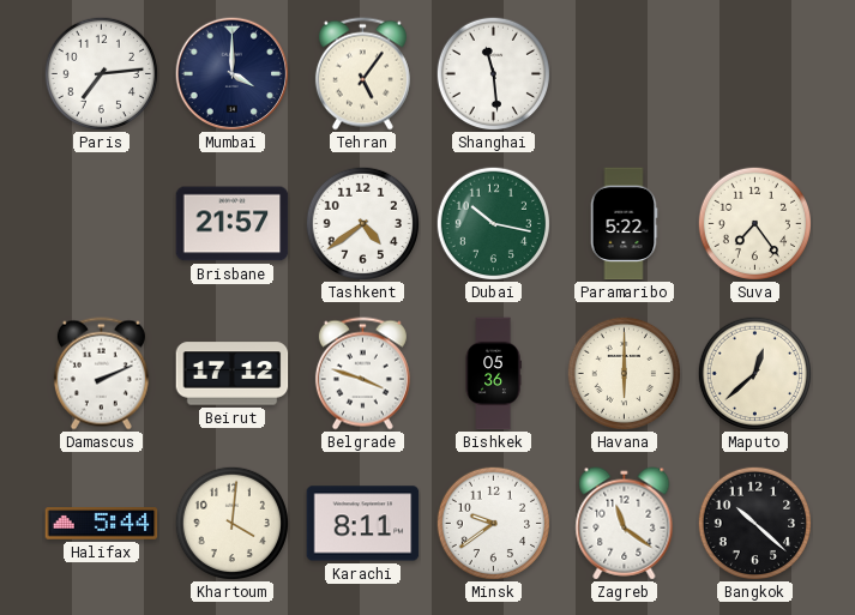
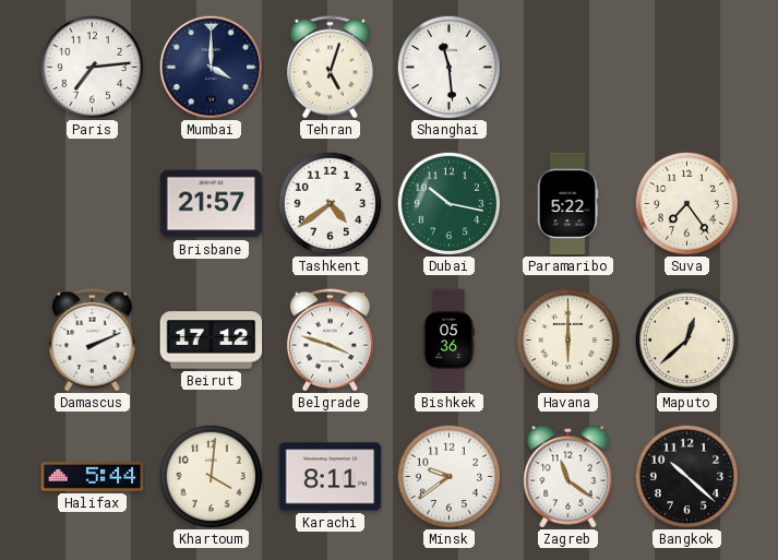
Tehran: 5:06 -> 5:03
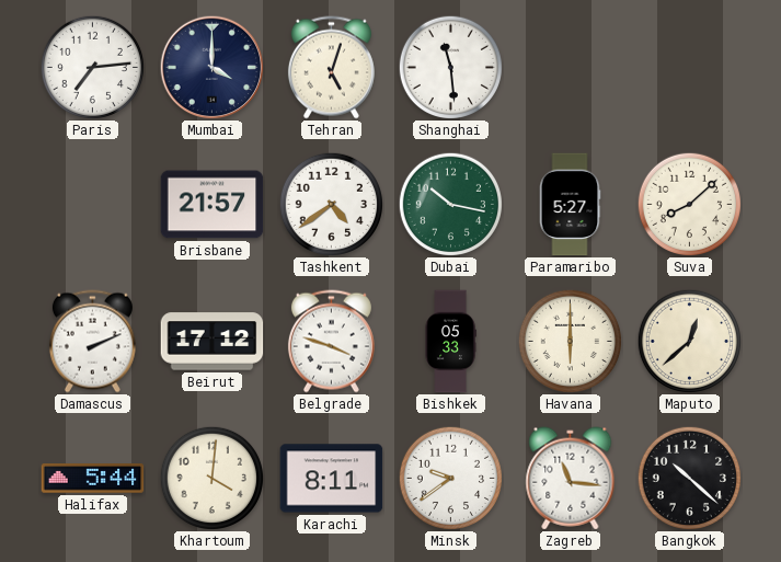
Paramaribo: 5:22 -> 5:27
Suva: 7:24 -> 8:08
Bishkek: 05:36 -> 05:33
Zagreb: 11:21 -> 11:16
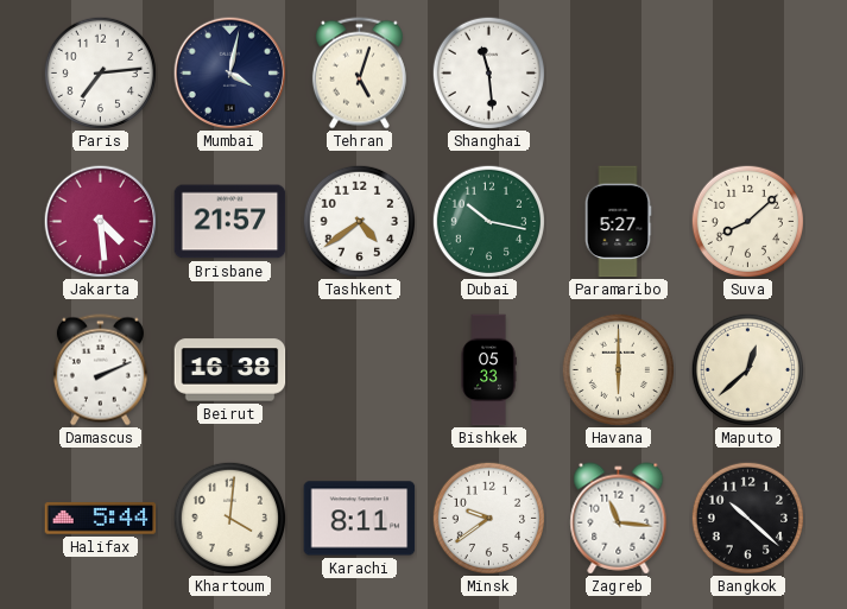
Mumbai: 4:00 -> 4:02
Jakarta: none -> 4:29
Beirut: 17:12 -> 16:38
Belgrade: 3:48 -> none
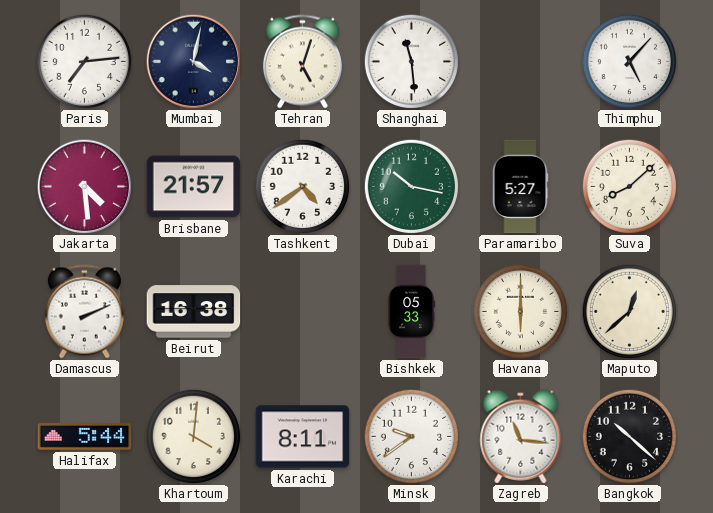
Thimphu: none -> 5:07
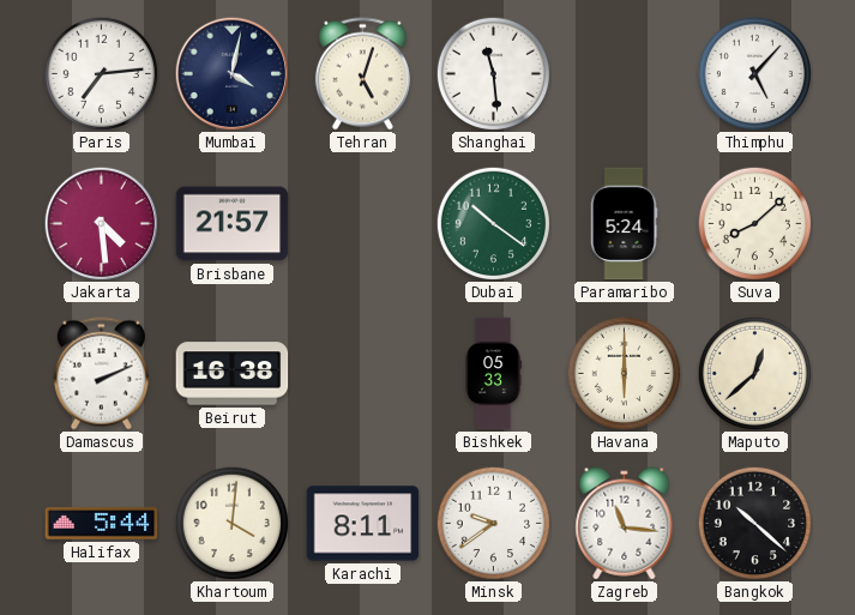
Tashkent: 4:39 -> none
Dubai: 10:17 -> 10:21
Paramaribo: 5:27 -> 5:24
